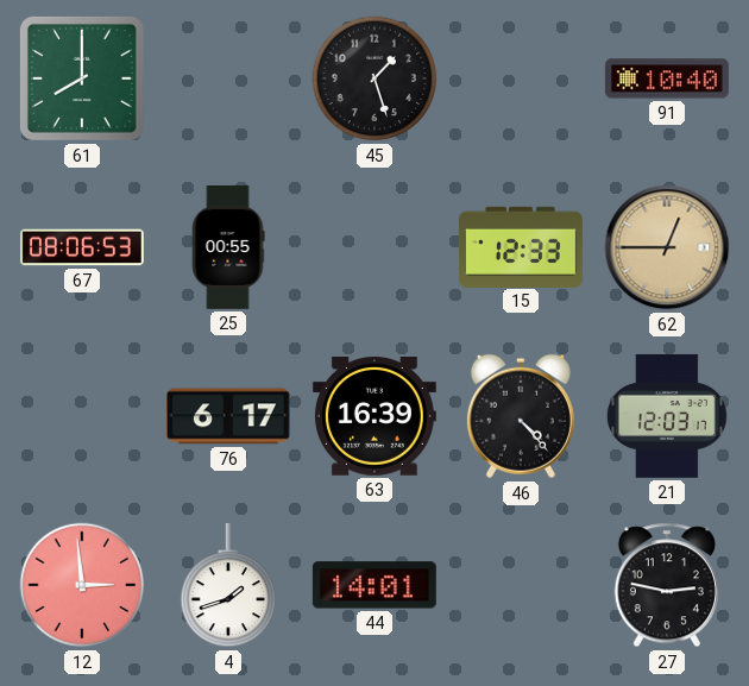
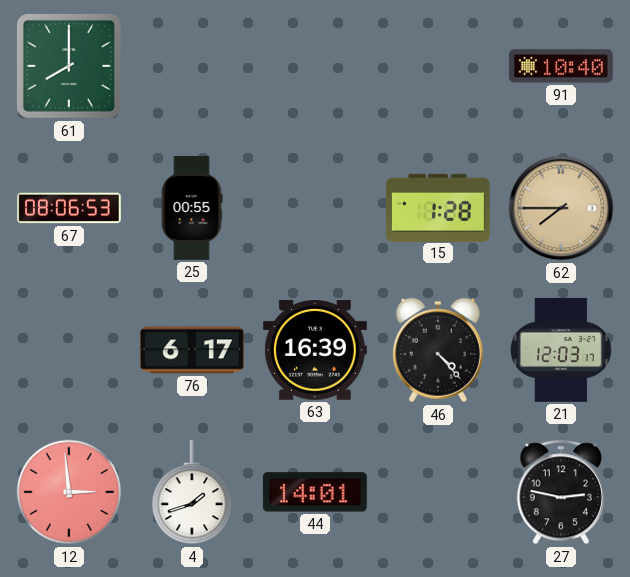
45: 1:27 -> none
15: 12:33 -> 1:28
62: 12:45 -> 7:45
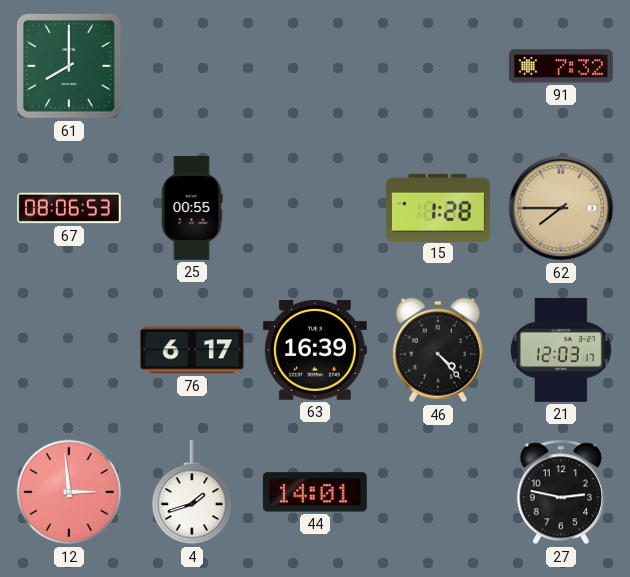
91: 10:40 -> 7:32
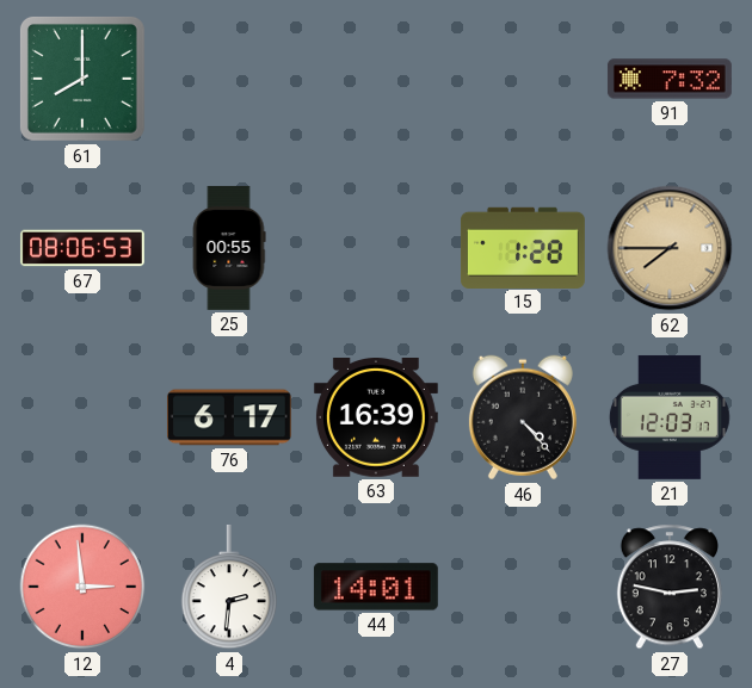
4: 1:42 -> 2:31
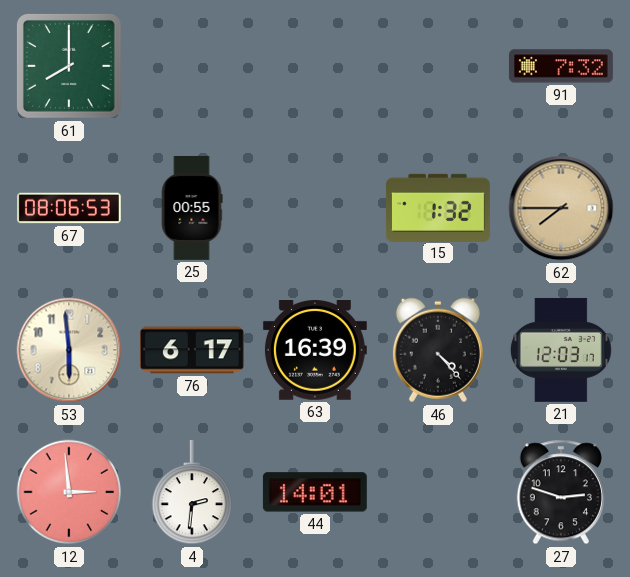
15: 1:28 -> 1:32
53: none -> 5:59
27: 2:47 -> 2:48
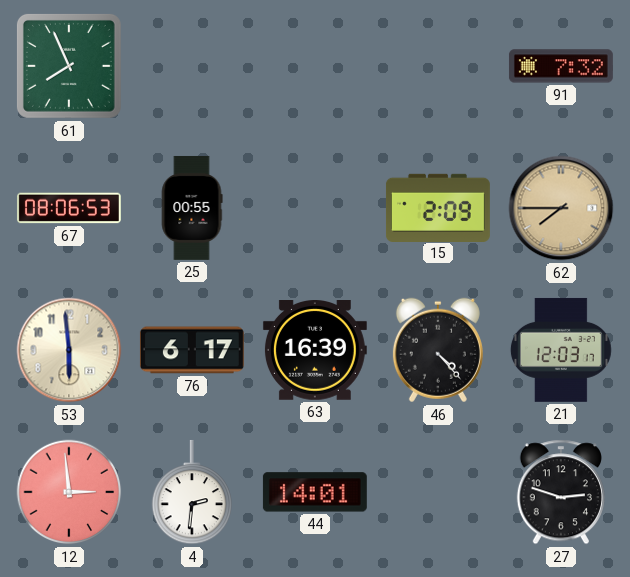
61: 8:00 -> 7:56
15: 1:32 -> 2:09
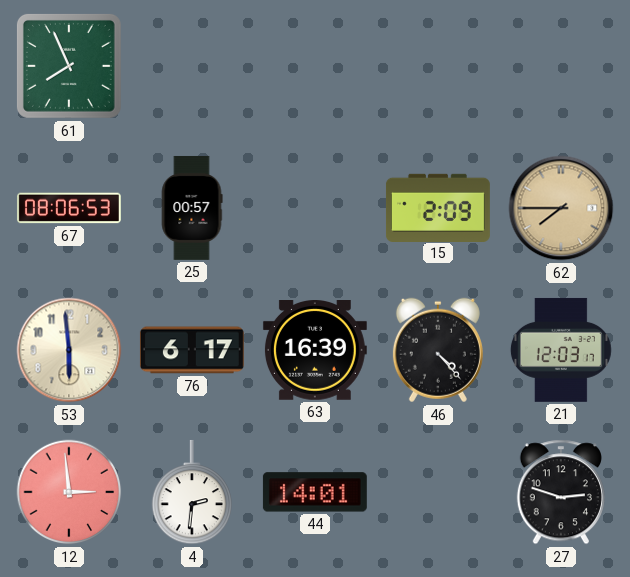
91: 7:32 -> none
25: 00:55 -> 00:57
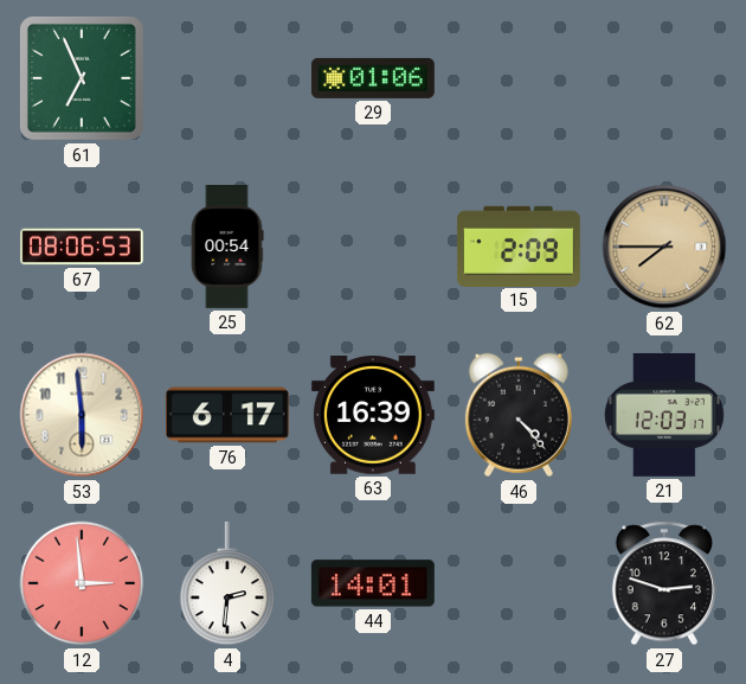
61: 7:56 -> 6:56
29: none -> 01:06
25: 00:57 -> 00:54
